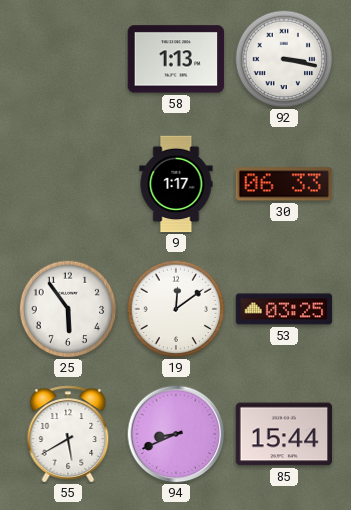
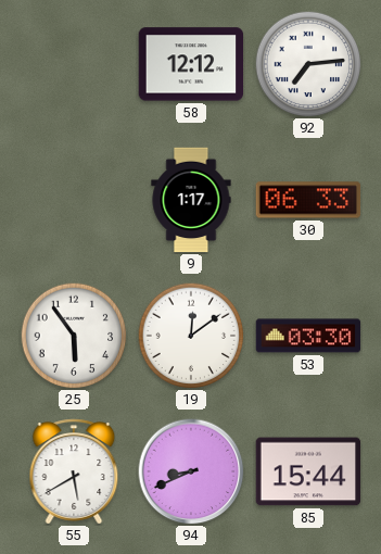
58: 1:13 -> 12:12
92: 3:17 -> 7:14
53: 03:25 -> 03:30
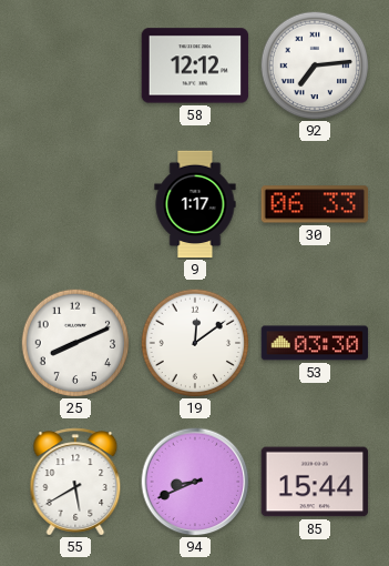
25: 5:54 -> 8:11
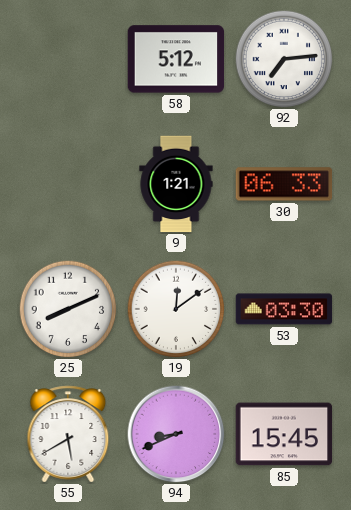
58: 12:12 -> 5:12
9: 1:17 -> 1:21
85: 15:44 -> 15:45
